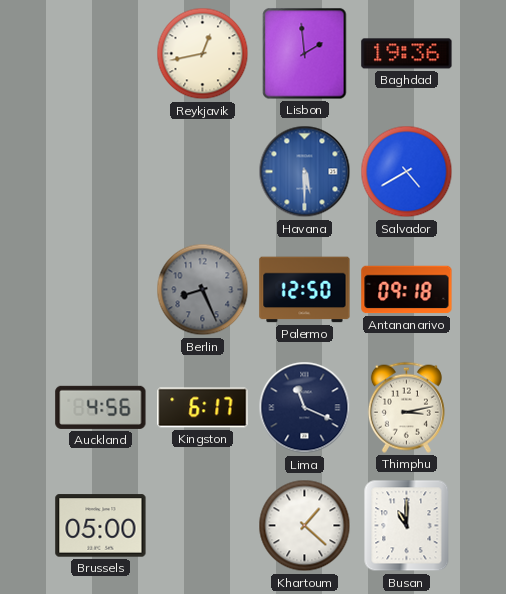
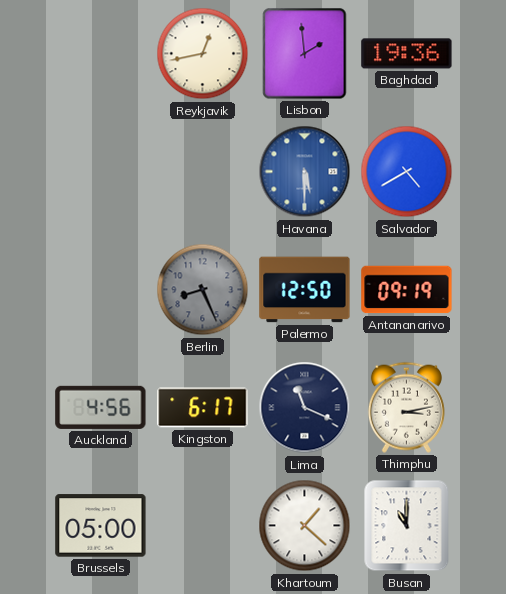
Antananarivo: 09:18 -> 09:19
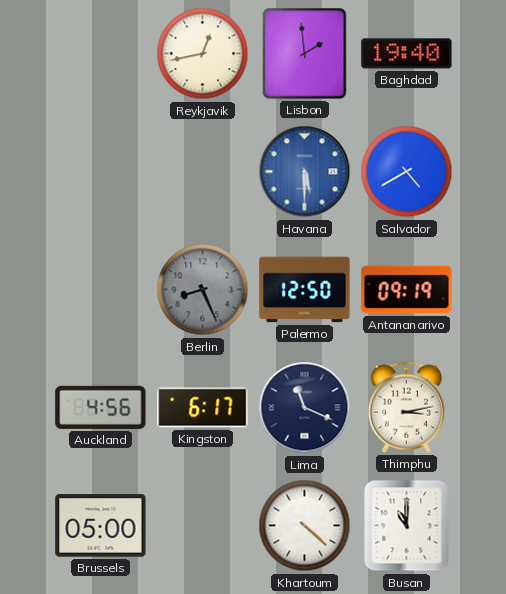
Baghdad: 19:36 -> 19:40
Khartoum: 1:22 -> 4:22
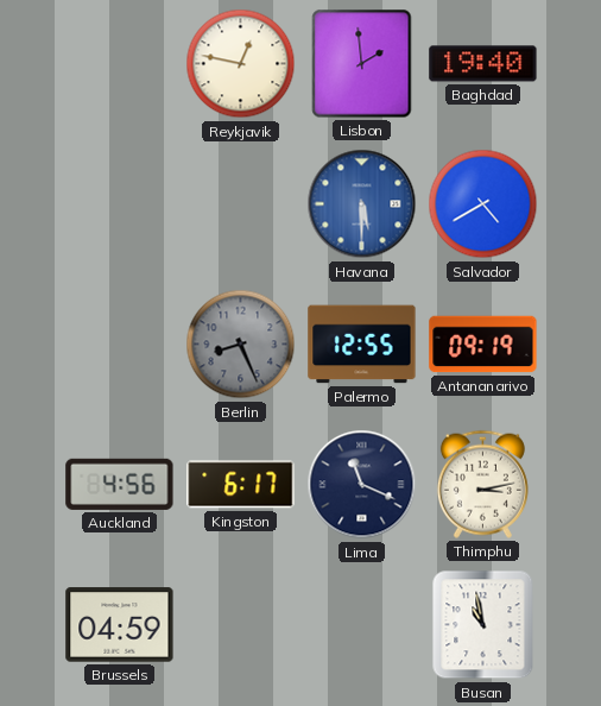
Reykjavik: 12:43 -> 12:47
Palermo: 12:50 -> 12:55
Brussels: 05:00 -> 04:59
Khartoum: 4:22 -> none
Busan: 11:00 -> 10:58
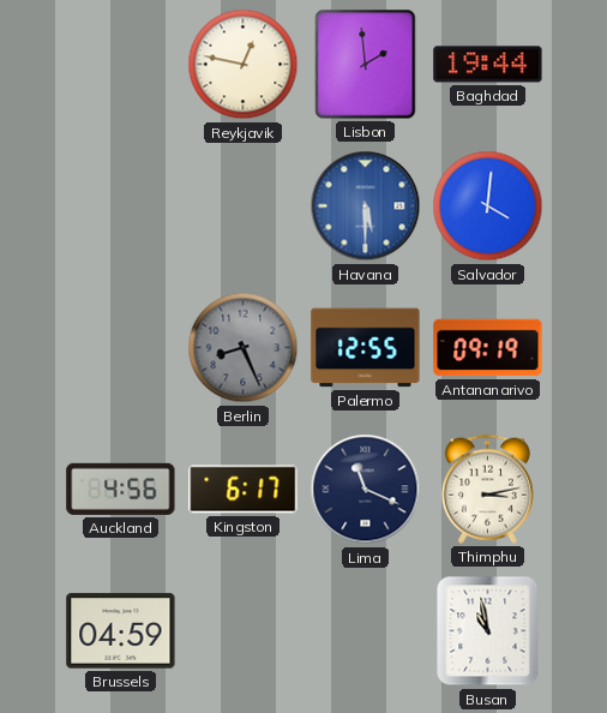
Baghdad: 19:40 -> 19:44
Salvador: 4:40 -> 4:01
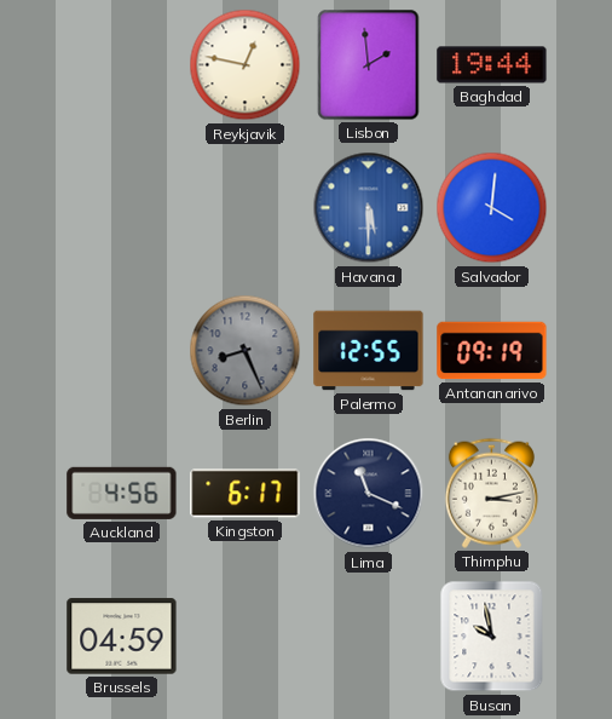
Busan: 10:58 -> 9:58
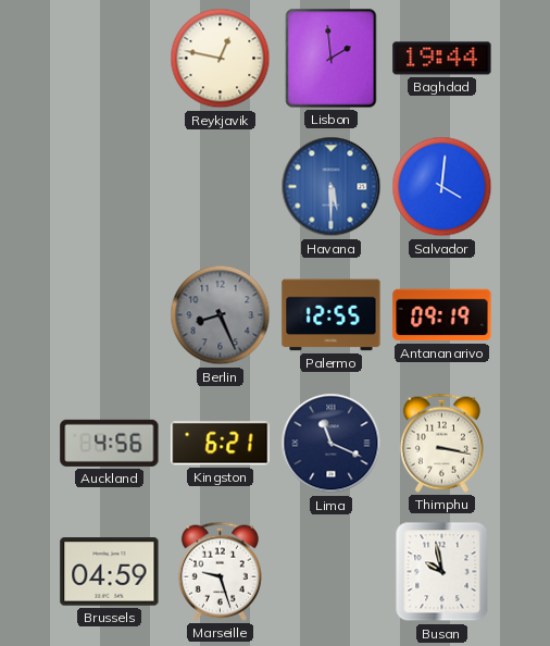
Kingston: 6:17 -> 6:21
Thimphu: 3:13 -> 3:17
Marseille: none -> 9:27
